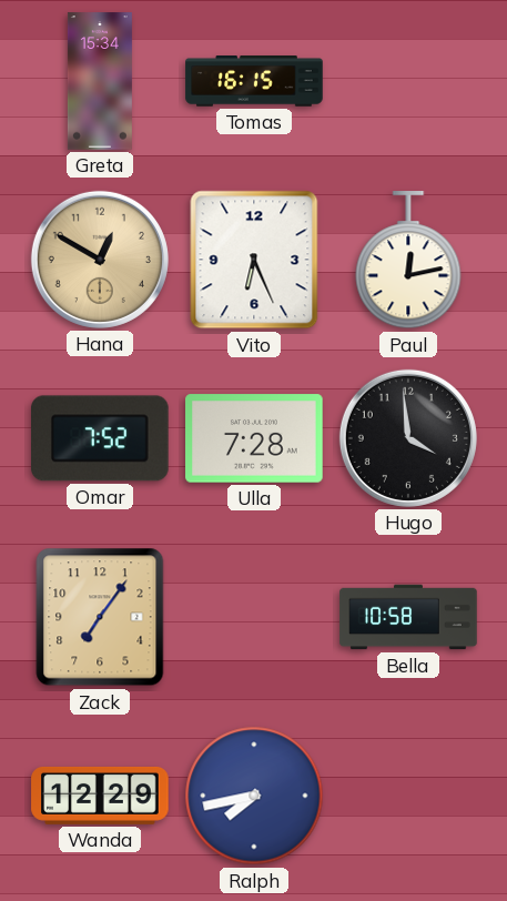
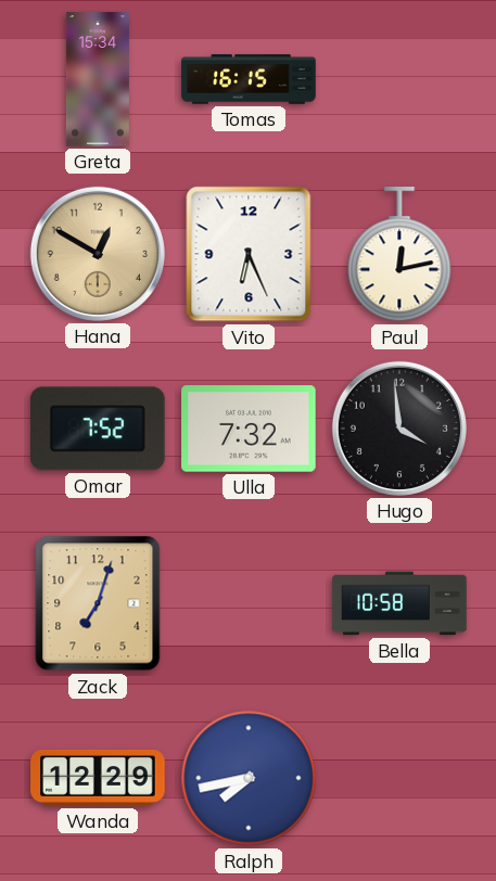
Ulla: 7:28 -> 7:32
Zack: 7:06 -> 7:03
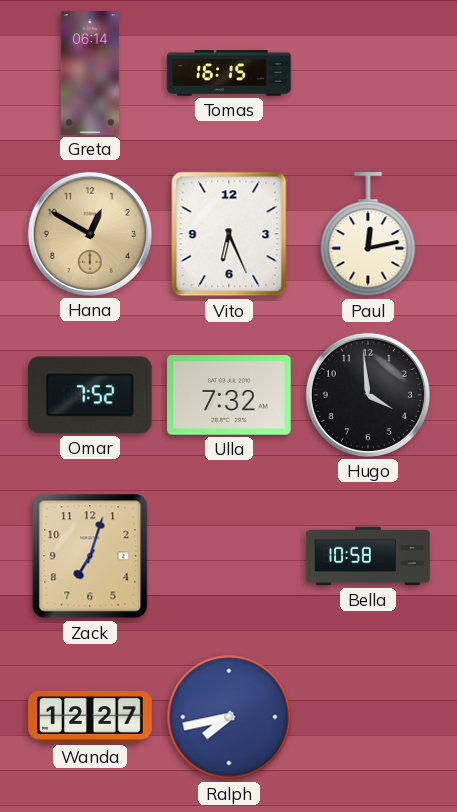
Greta: 15:34 -> 06:14
Wanda: 12:29 -> 12:27
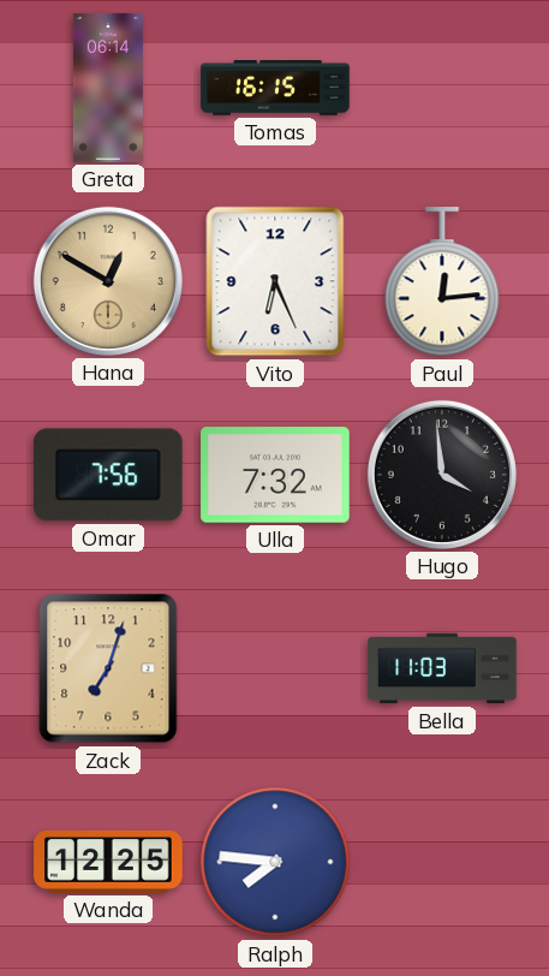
Paul: 12:13 -> 12:14
Omar: 7:52 -> 7:56
Bella: 10:58 -> 11:03
Wanda: 12:27 -> 12:25
Ralph: 7:43 -> 7:46
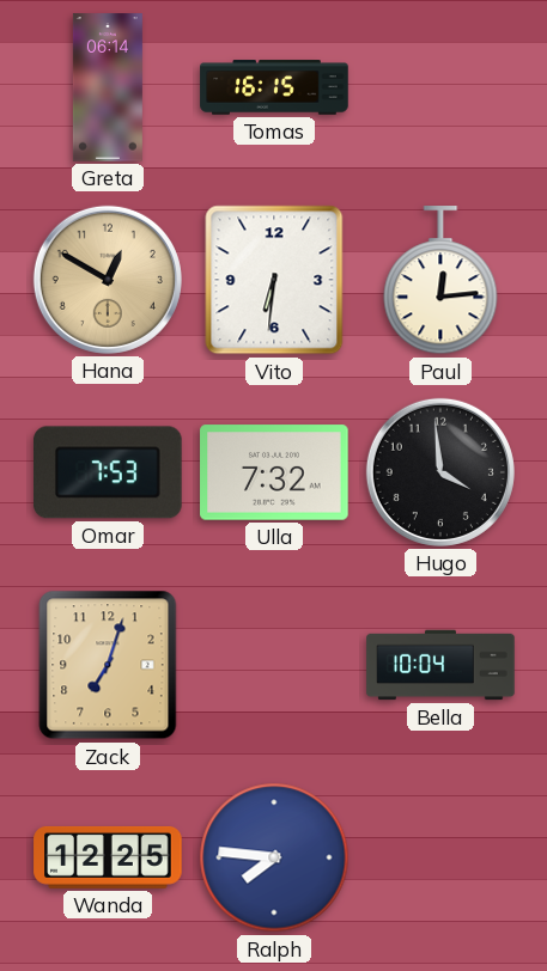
Vito: 6:26 -> 6:31
Omar: 7:56 -> 7:53
Bella: 11:03 -> 10:04
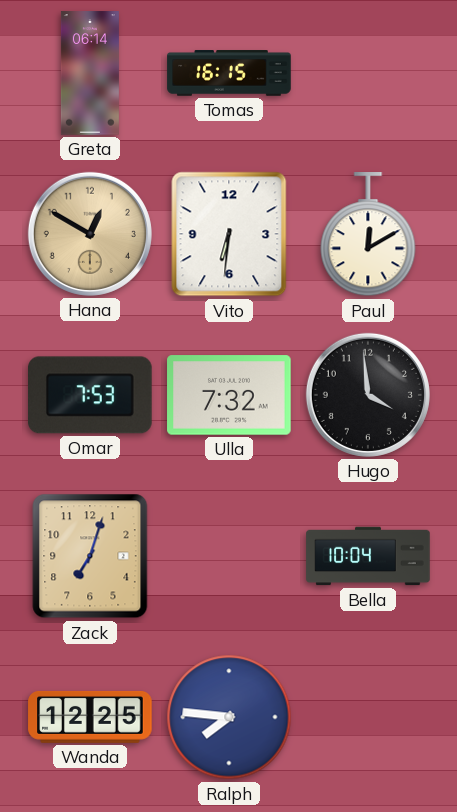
Paul: 12:14 -> 12:10
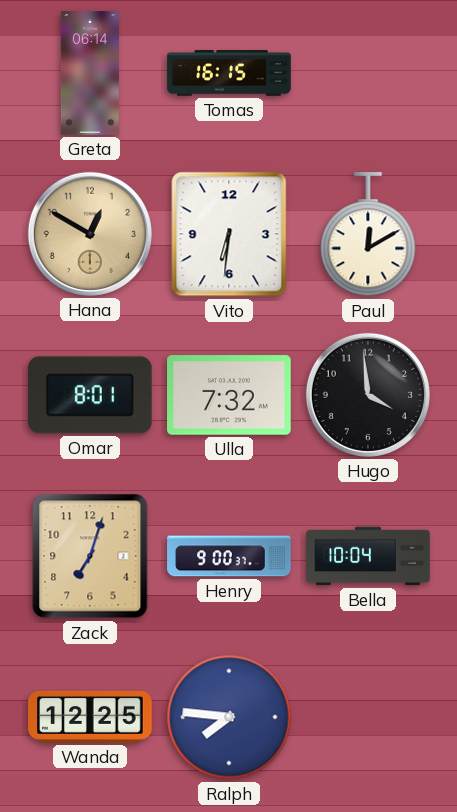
Omar: 7:53 -> 8:01
Henry: none -> 9:00
